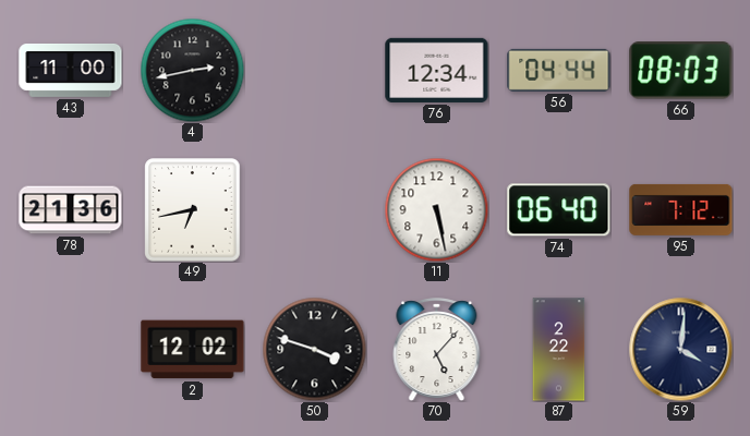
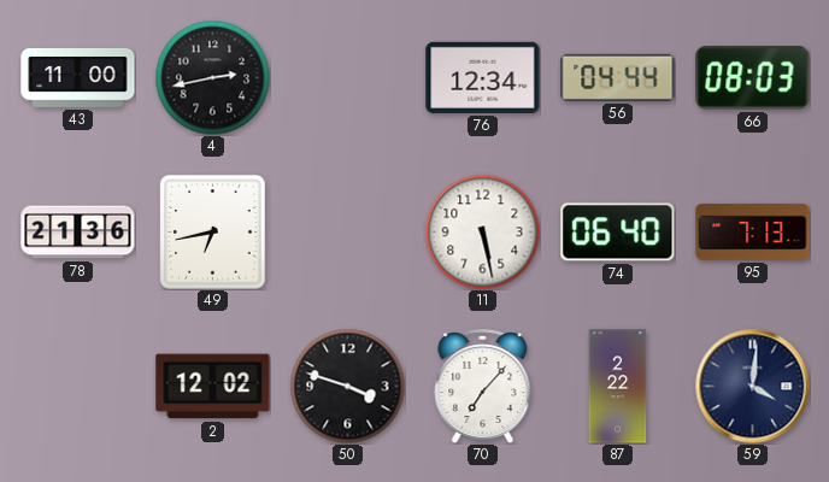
95: 7:12 -> 7:13
70: 5:07 -> 7:07
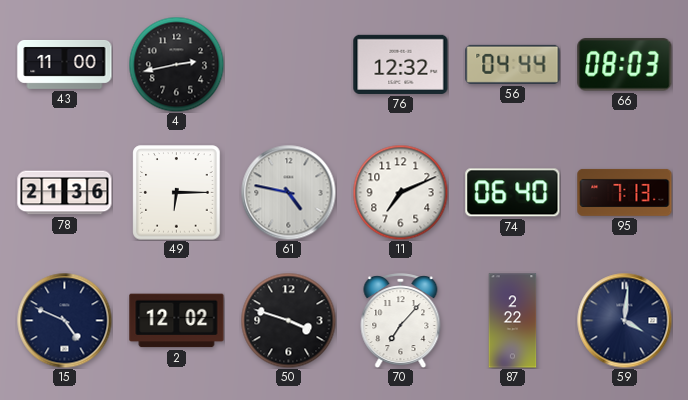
76: 12:34 -> 12:32
49: 6:43 -> 6:15
61: none -> 4:47
11: 5:28 -> 7:11
15: none -> 4:49
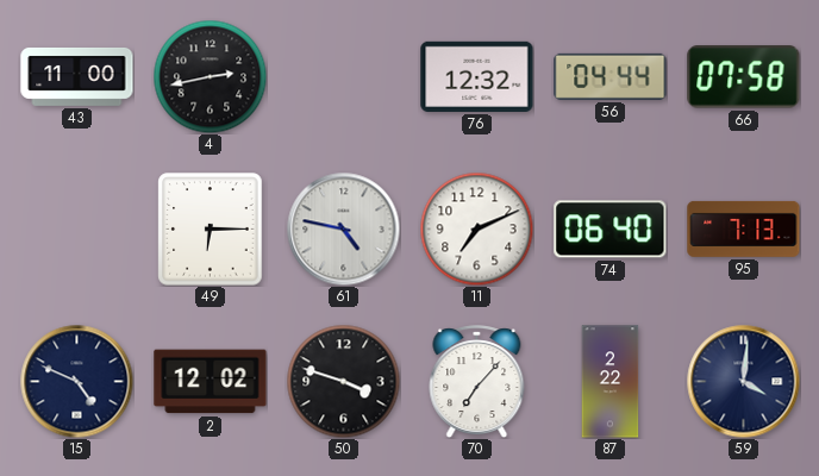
66: 08:03 -> 07:58
78: 21:36 -> none
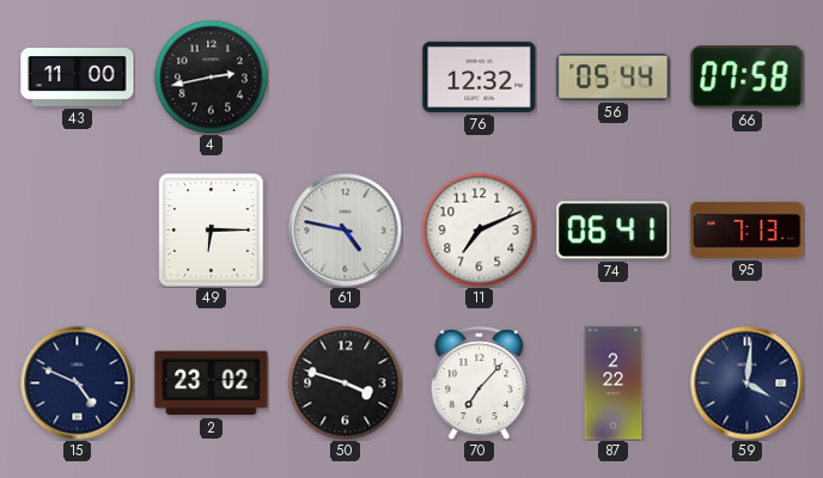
56: 04:44 -> 05:44
74: 06:40 -> 06:41
2: 12:02 -> 23:02
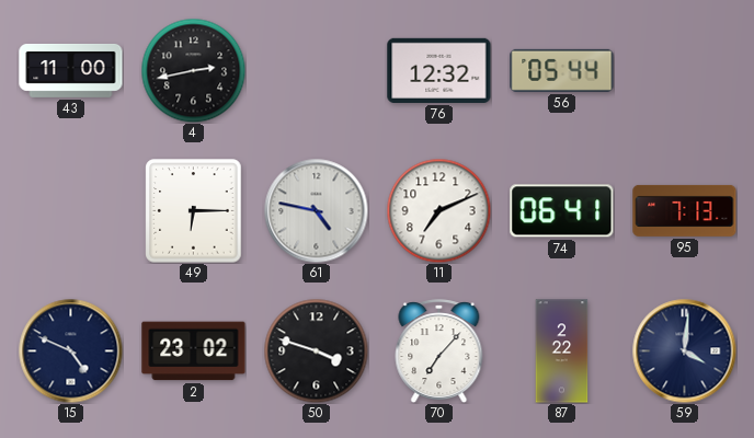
66: 07:58 -> none
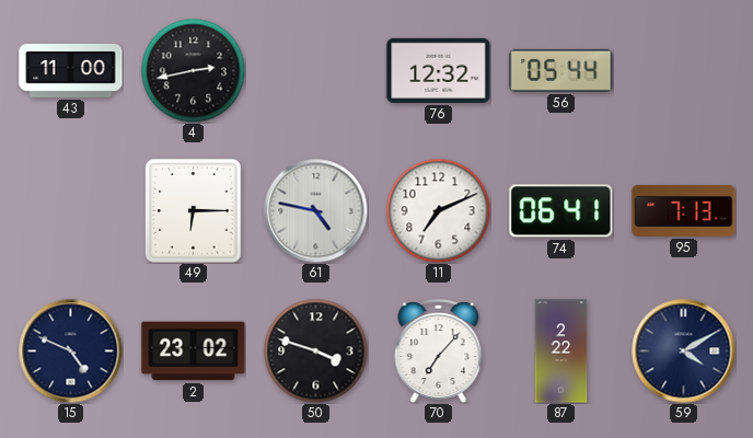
59: 4:01 -> 4:10
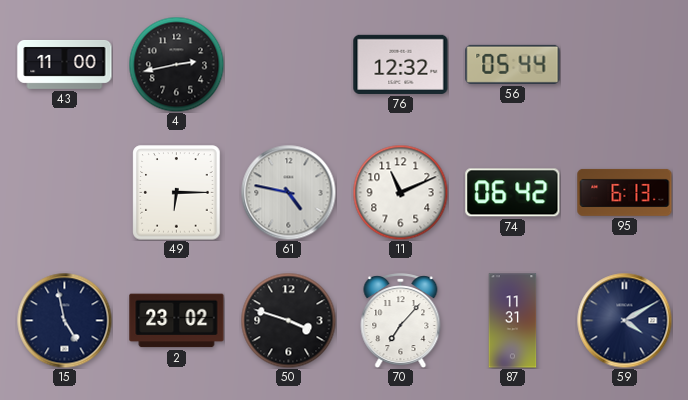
11: 7:11 -> 11:11
74: 06:41 -> 06:42
95: 7:13 -> 6:13
15: 4:49 -> 4:58
87: 2:22 -> 11:31
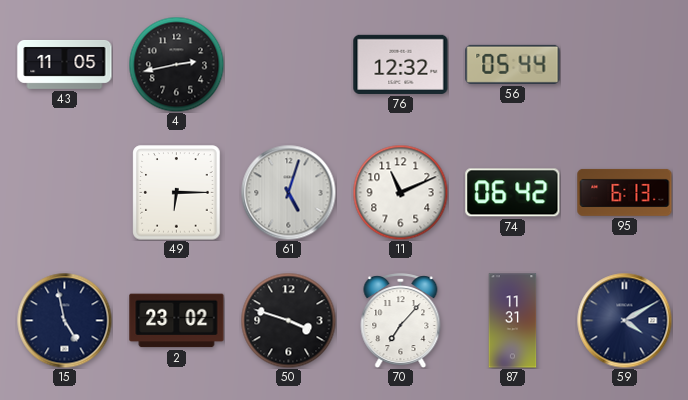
43: 11:00 -> 11:05
61: 4:47 -> 5:03
